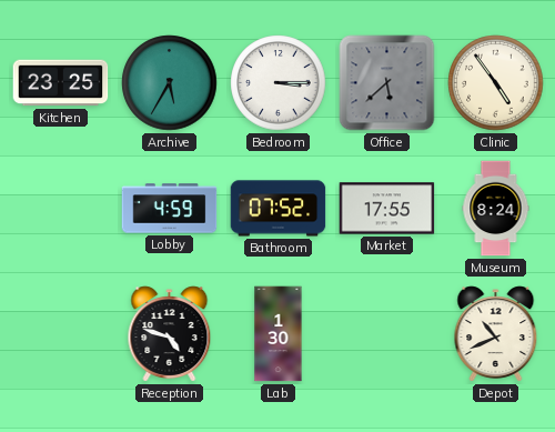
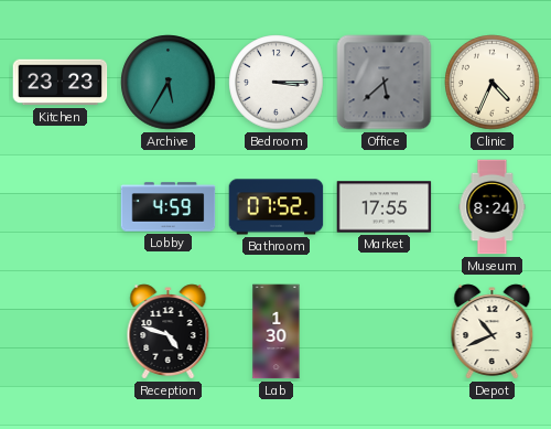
Kitchen: 23:25 -> 23:23
Clinic: 4:54 -> 4:34
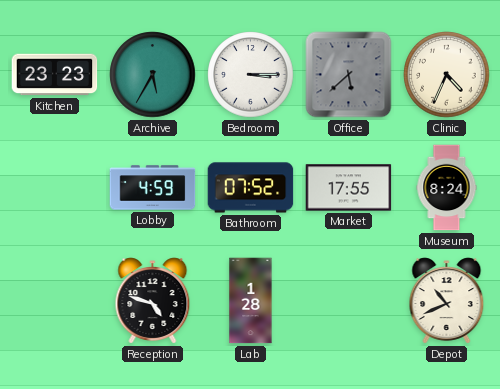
Lab: 1:30 -> 1:28
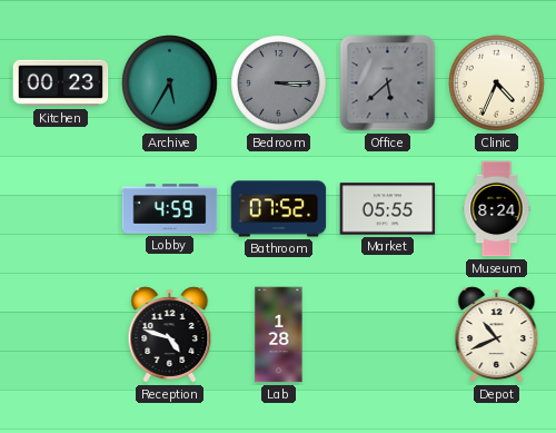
Kitchen: 23:23 -> 00:23
Bedroom dial: white -> grey
Market: 17:55 -> 05:55
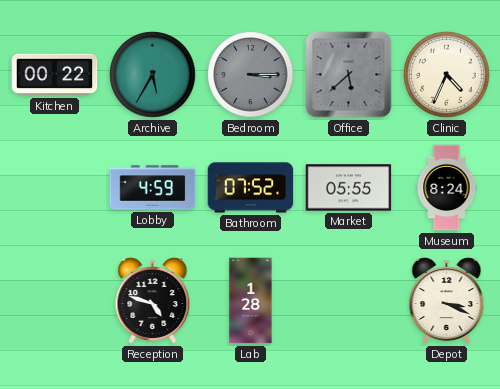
Kitchen: 00:23 -> 00:22
Depot: 10:41 -> 3:19
